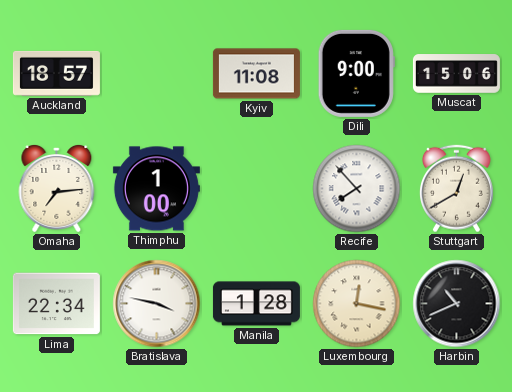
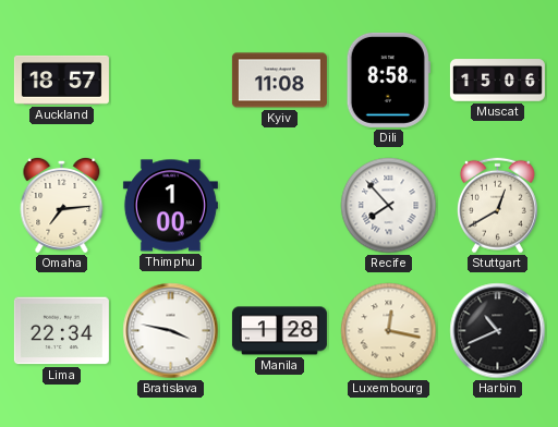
Dili: 9:00 -> 8:58
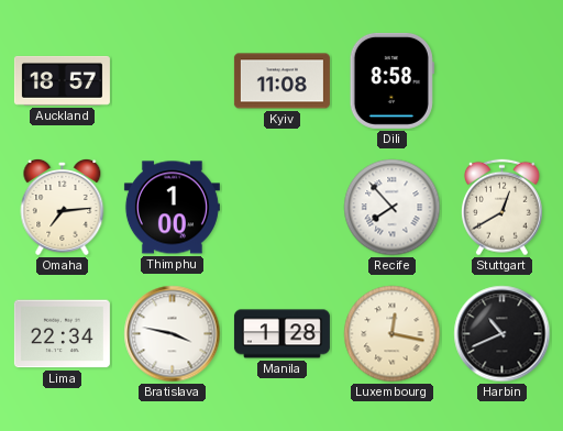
Muscat: 15:06 -> none
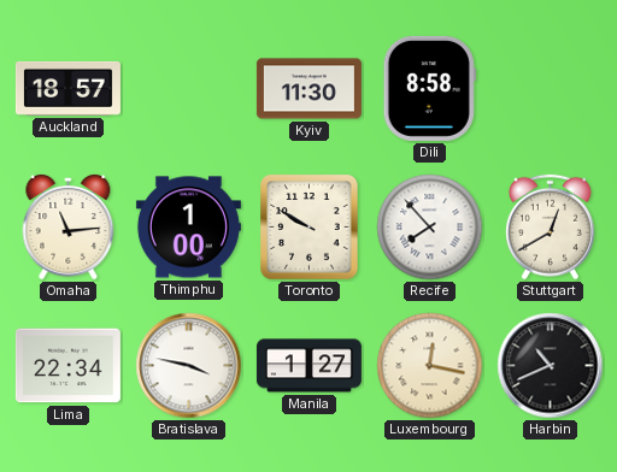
Kyiv: 11:08 -> 11:30
Omaha: 7:14 -> 11:14
Toronto: none -> 9:50
Manila: 1:28 -> 1:27
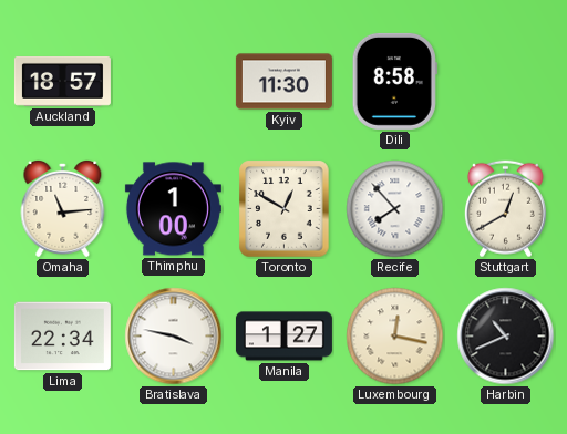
Toronto: 9:50 -> 12:50
